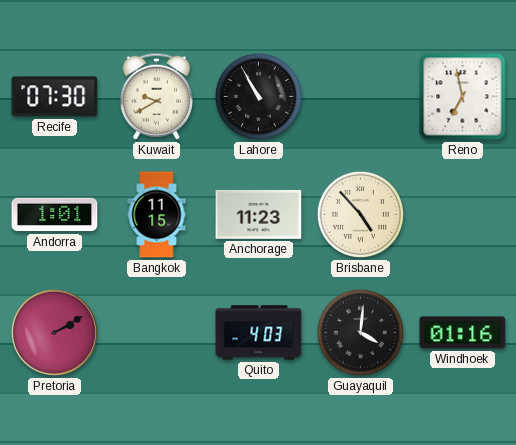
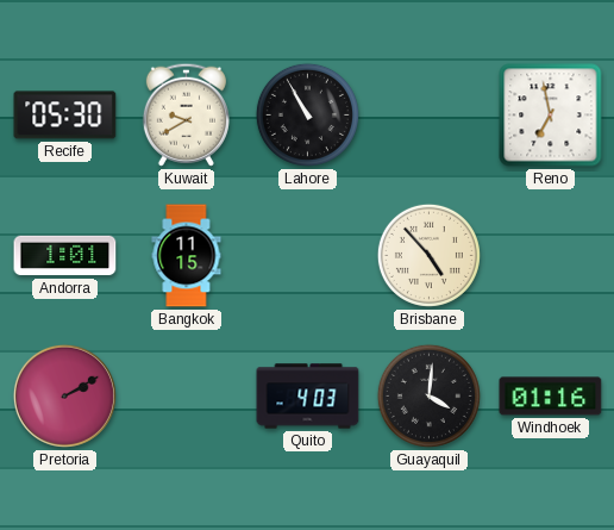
Recife: 07:30 -> 05:30
Anchorage: 11:23 -> none
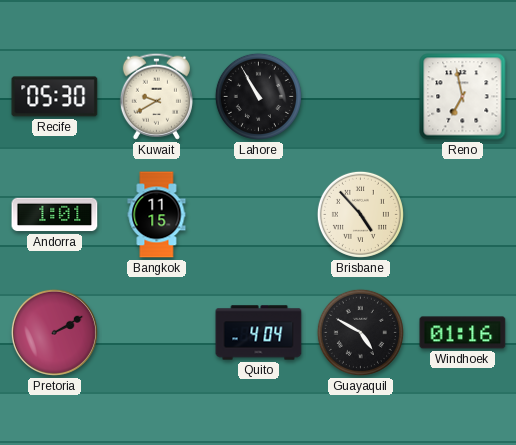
Quito: 4:03 -> 4:04
Guayaquil: 4:01 -> 4:50
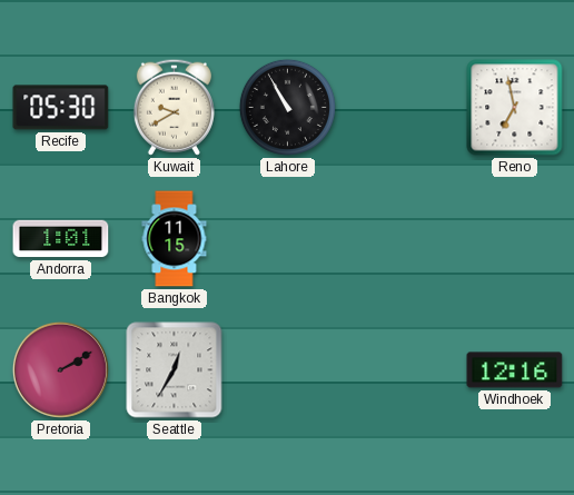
Brisbane: 4:53 -> none
Seattle: none -> 12:35
Quito: 4:04 -> none
Guayaquil: 4:50 -> none
Windhoek: 01:16 -> 12:16
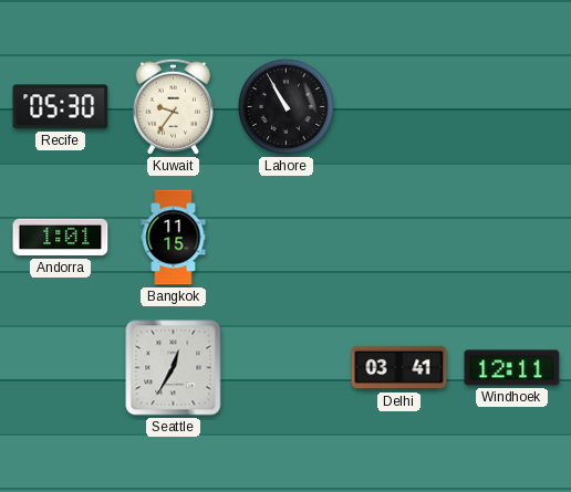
Kuwait: 9:40 -> 9:36
Reno: 6:58 -> none
Pretoria: 2:10 -> none
Delhi: none -> 03:41
Windhoek: 12:16 -> 12:11
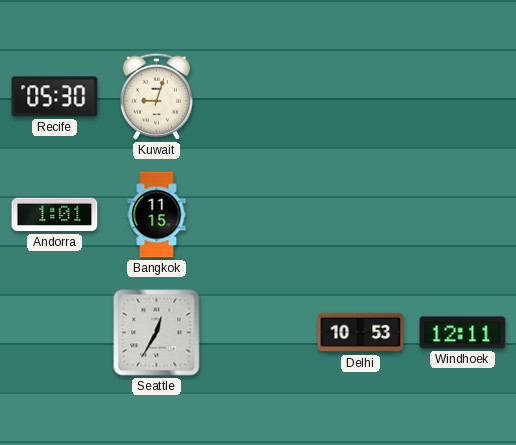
Kuwait: 9:36 -> 9:03
Lahore: 10:55 -> none
Delhi: 03:41 -> 10:53
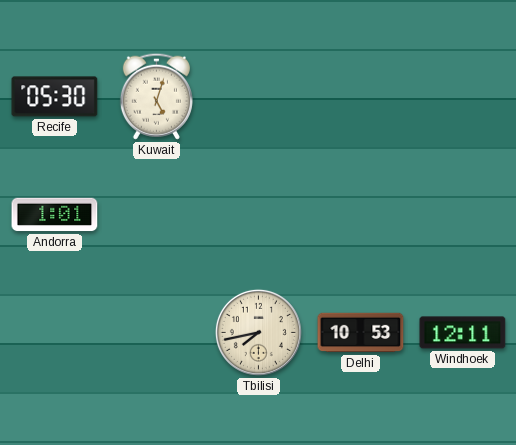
Kuwait: 9:03 -> 5:03
Bangkok: 11:15 -> none
Seattle: 12:35 -> none
Tbilisi: none -> 7:43
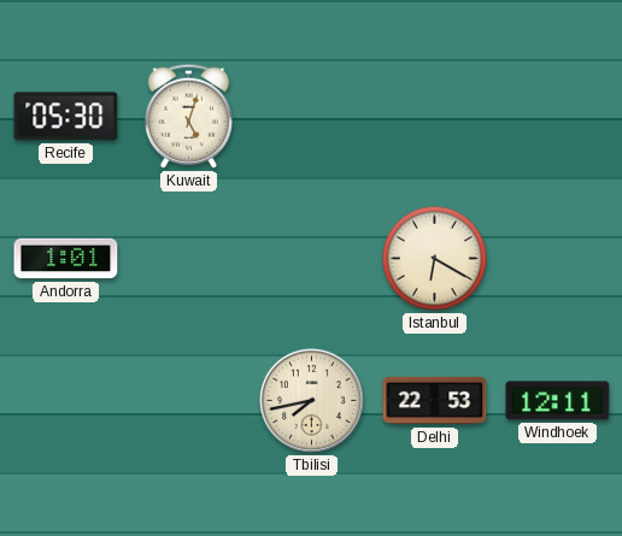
Istanbul: none -> 6:20
Delhi: 10:53 -> 22:53
